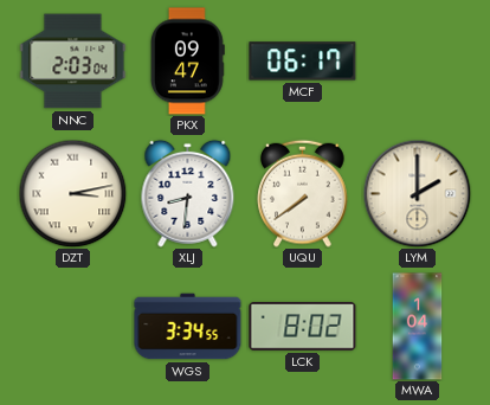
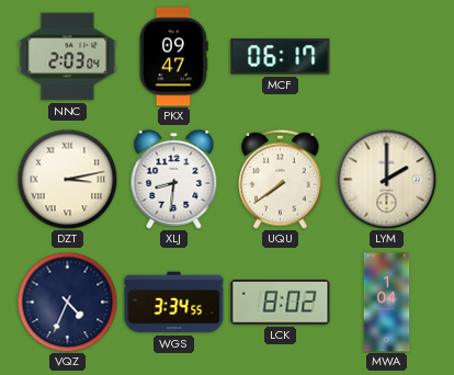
VQZ: none -> 4:34
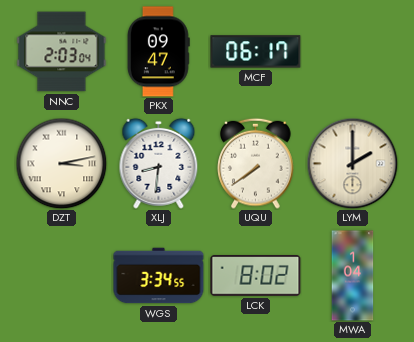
VQZ: 4:34 -> none
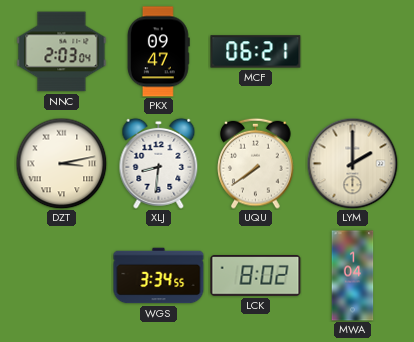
MCF: 06:17 -> 06:21
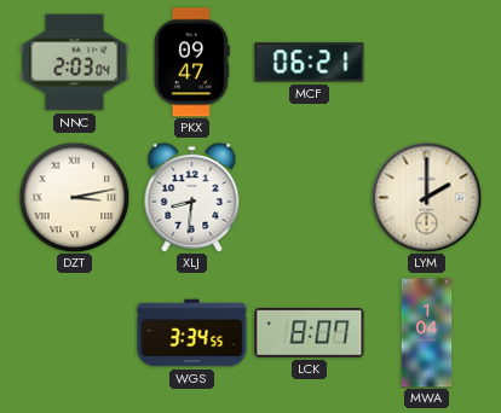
UQU: 7:39 -> none
LCK: 8:02 -> 8:07
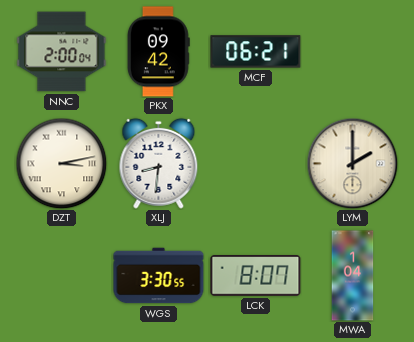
NNC: 2:03 -> 2:00
PKX: 09:47 -> 09:42
WGS: 3:34 -> 3:30
